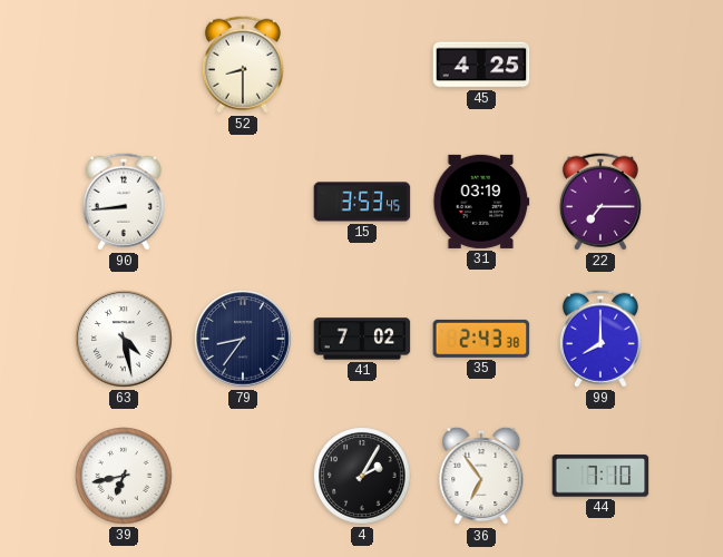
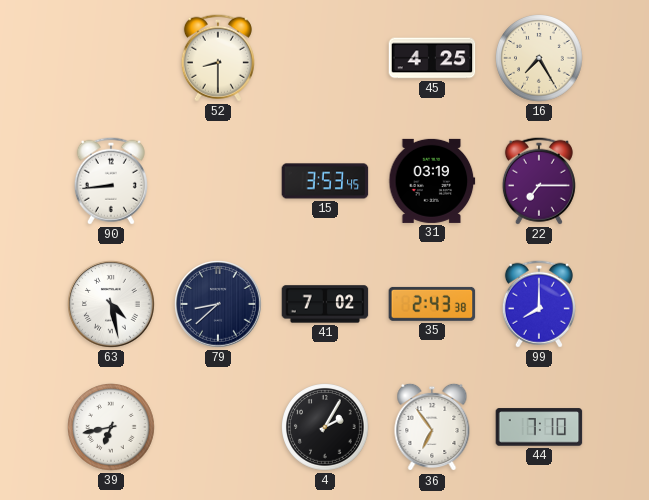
16: none -> 7:25
79: 8:36 -> 8:38
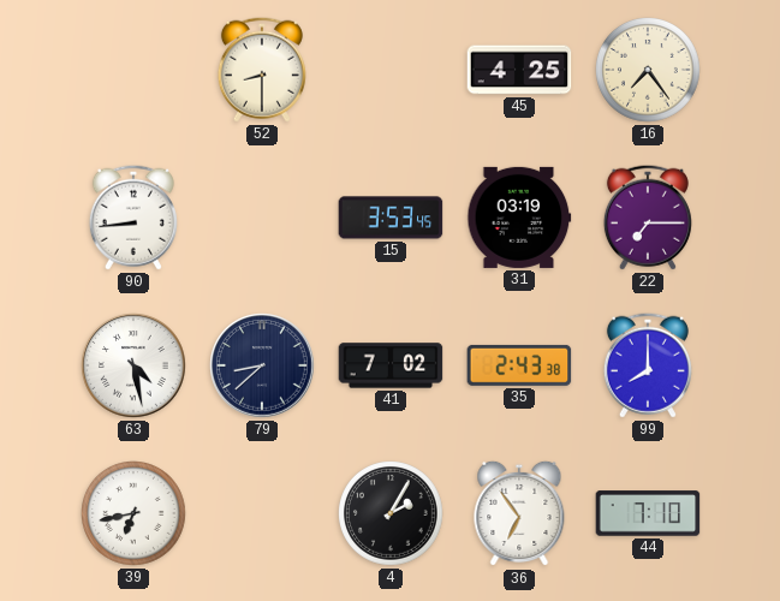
16: 7:25 -> 7:24
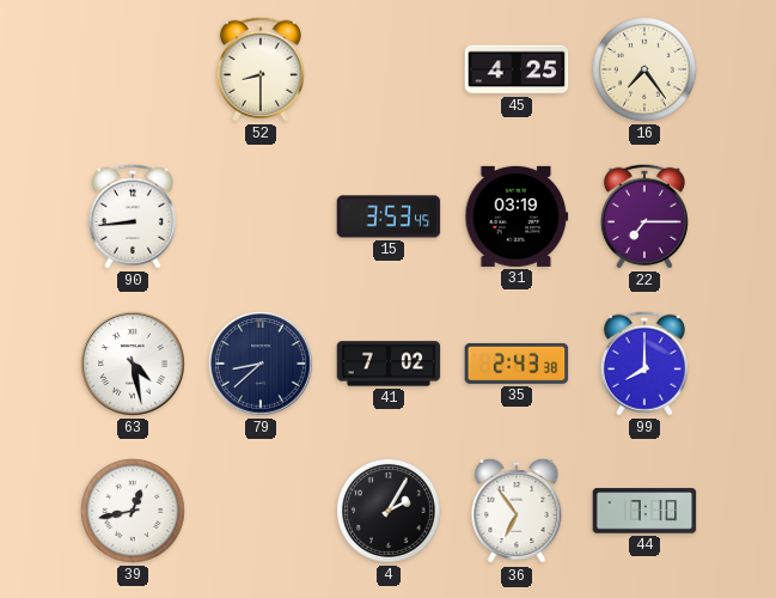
39: 6:43 -> 12:43
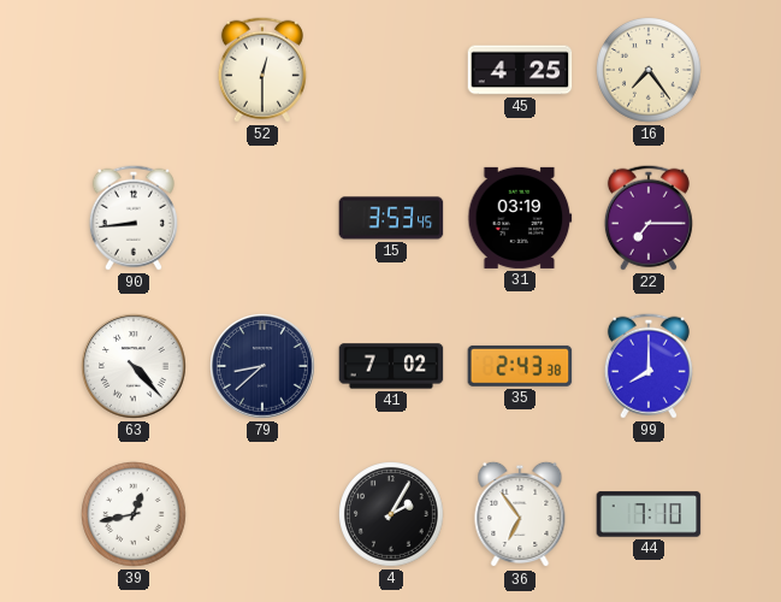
52: 8:30 -> 12:30
63: 4:28 -> 4:23
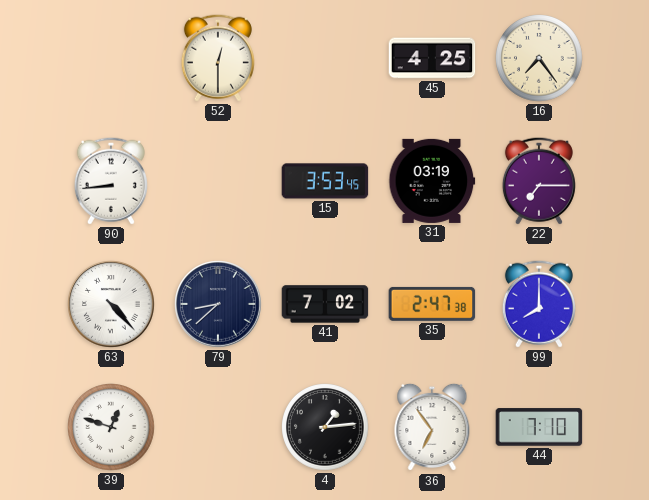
35: 2:43 -> 2:47
39: 12:43 -> 12:48
4: 2:05 -> 1:14
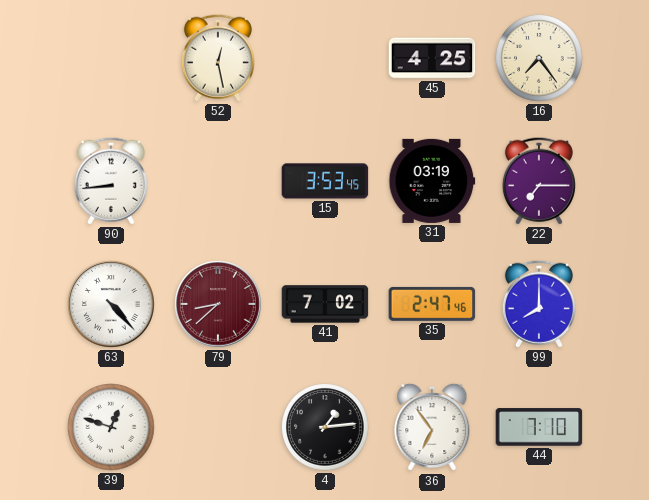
52: 12:30 -> 12:28
79 dial: navy -> burgundy
35: 2:47:38 -> 2:47:46
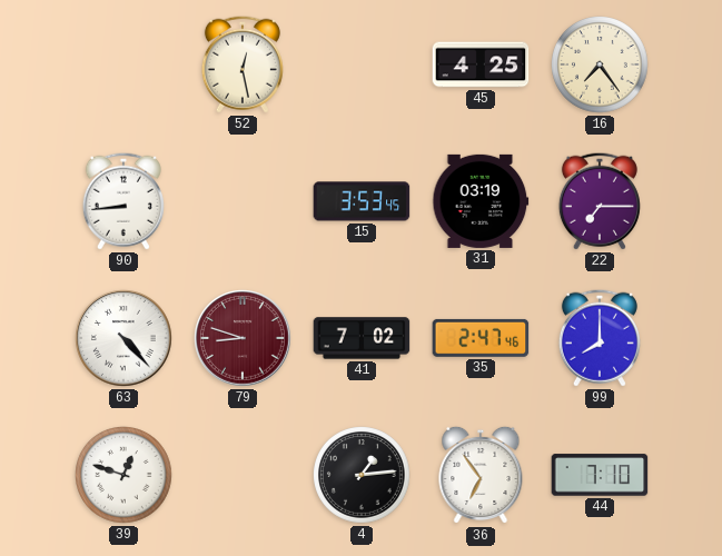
79: 8:38 -> 8:48
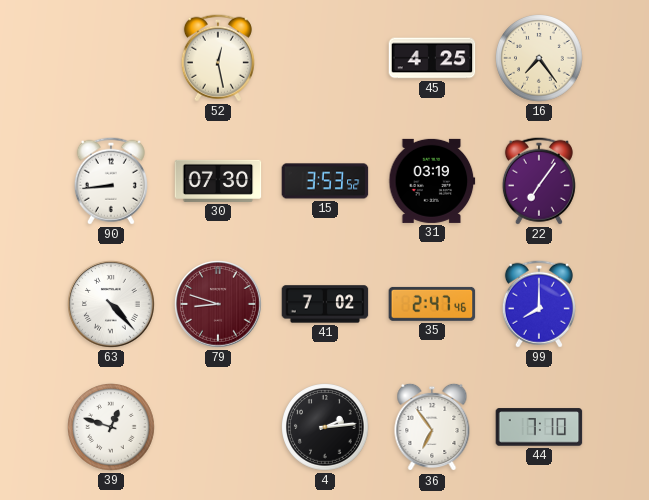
30: none -> 07:30
15: 3:53:45 -> 3:53:52
22: 7:15 -> 7:06
4: 1:14 -> 2:14
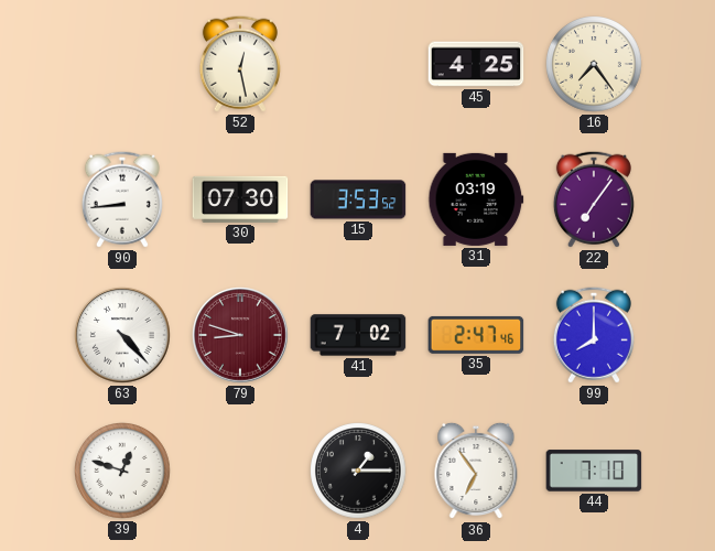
4: 2:14 -> 1:15
